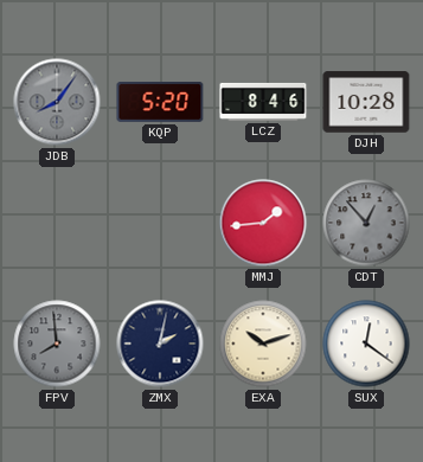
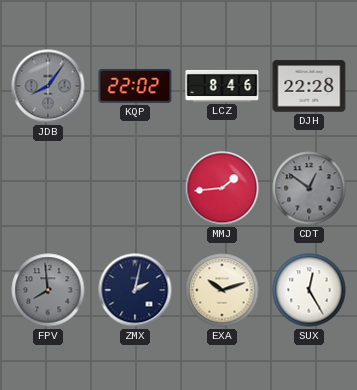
KQP: 5:20 -> 22:02
DJH: 10:28 -> 22:28
CDT: 12:53 -> 12:51
SUX: 12:21 -> 12:25
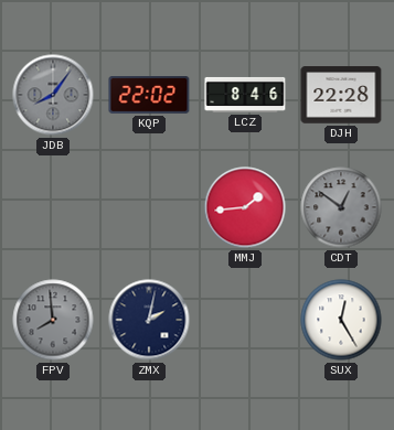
EXA: 10:12 -> none
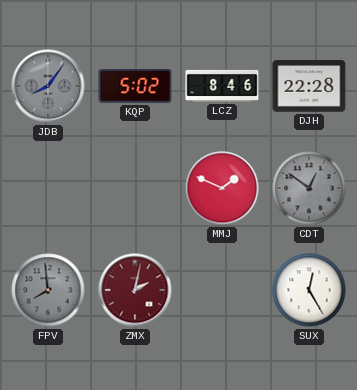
KQP: 22:02 -> 5:02
MMJ: 1:44 -> 1:49
ZMX dial: navy -> burgundy
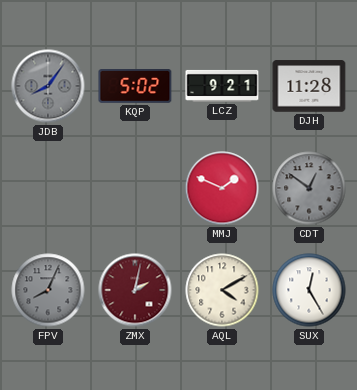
LCZ: 8:46 -> 9:21
DJH: 22:28 -> 11:28
FPV: 7:59 -> 8:04
AQL: none -> 4:10
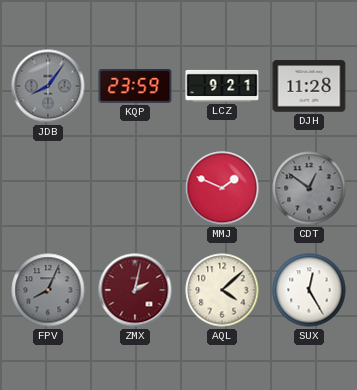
KQP: 5:02 -> 23:59
AQL: 4:10 -> 4:08
